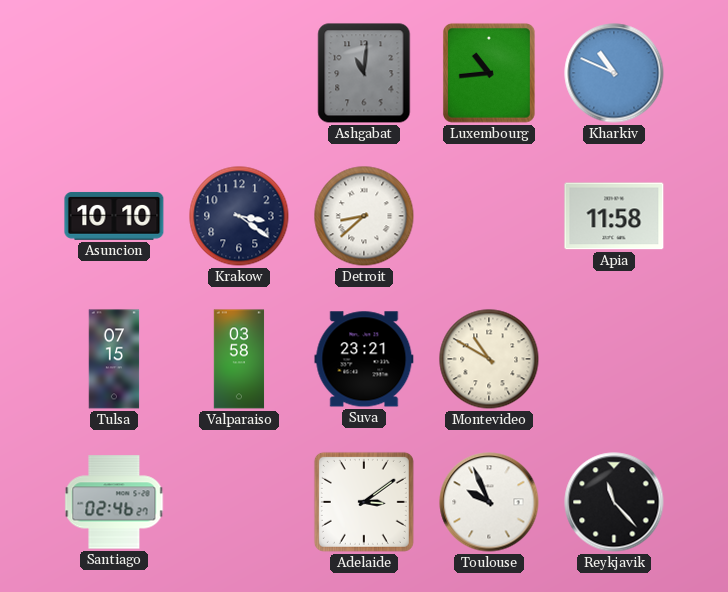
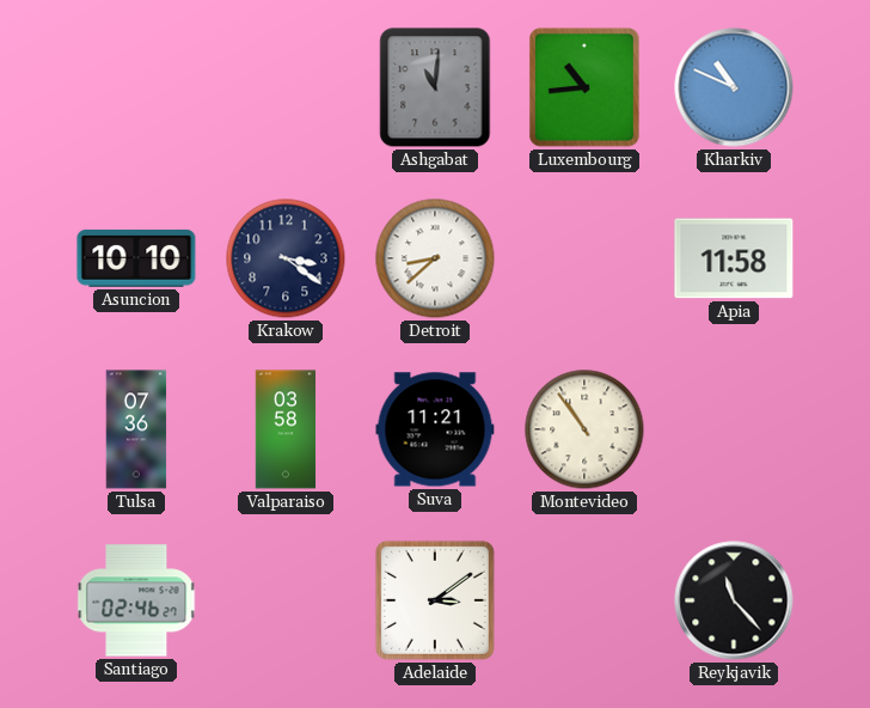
Tulsa: 07:15 -> 07:36
Suva: 23:21 -> 11:21
Montevideo: 10:50 -> 10:54
Toulouse: 9:56 -> none
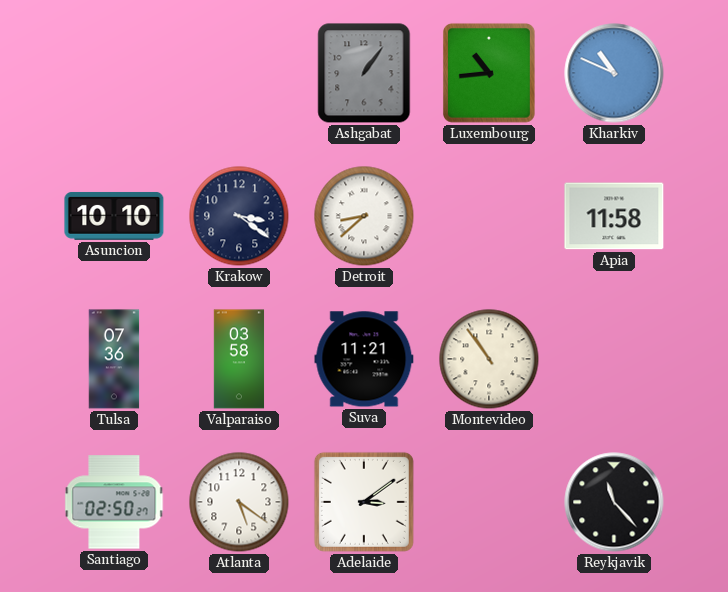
Ashgabat: 11:01 -> 1:06
Santiago: 02:46 -> 02:50
Atlanta: none -> 5:21
